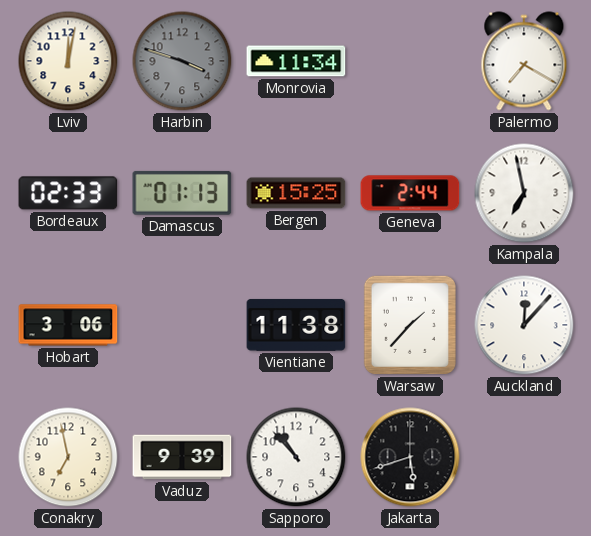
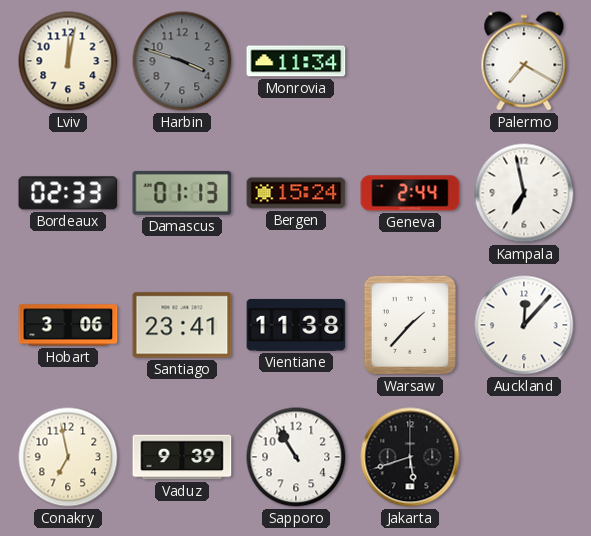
Bergen: 15:25 -> 15:24
Santiago: none -> 23:41
Sapporo: 10:53 -> 10:55
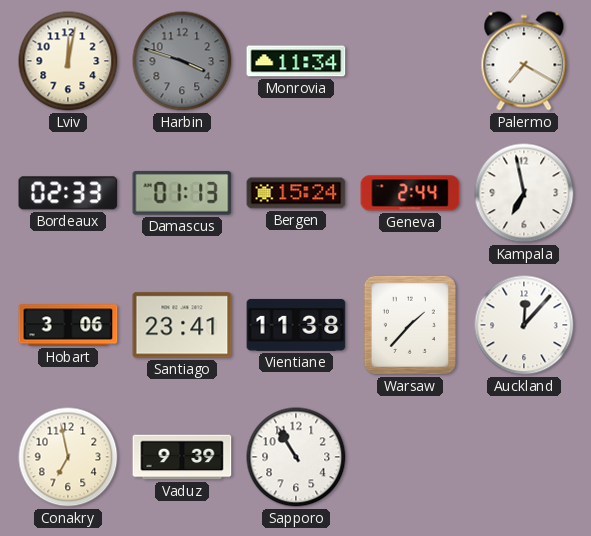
Jakarta: 5:42 -> none
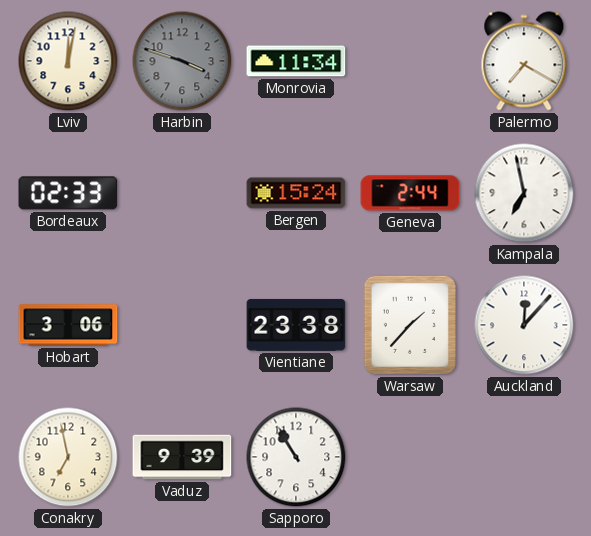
Damascus: 01:13 -> none
Santiago: 23:41 -> none
Vientiane: 11:38 -> 23:38
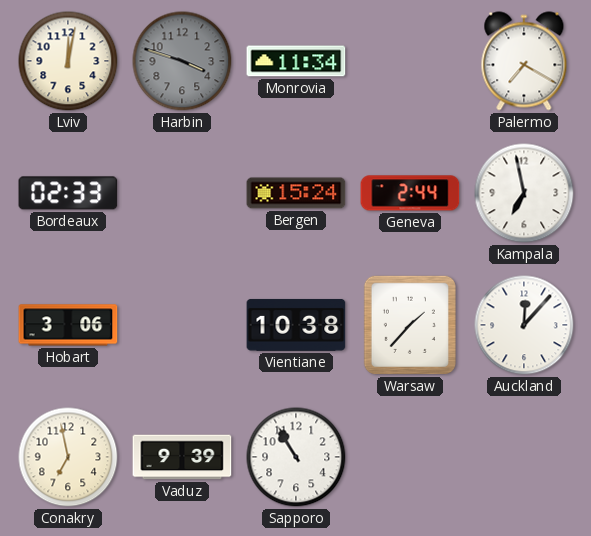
Vientiane: 23:38 -> 10:38
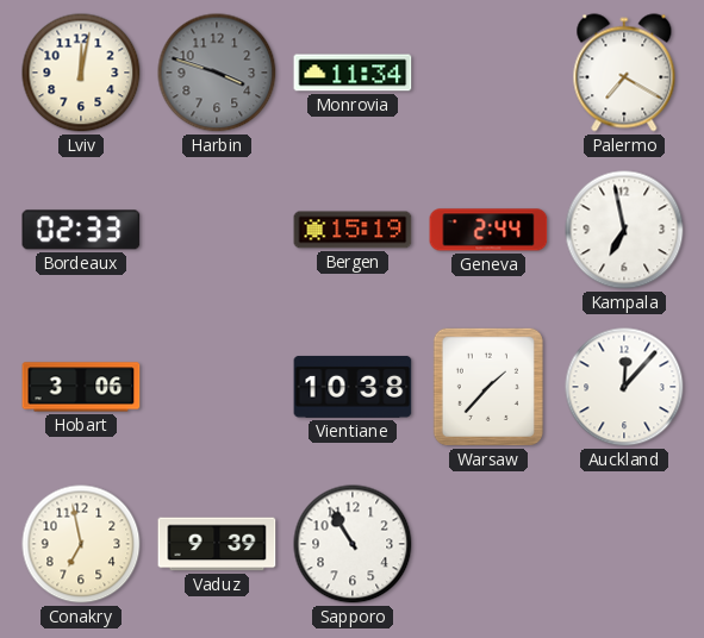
Bergen: 15:24 -> 15:19
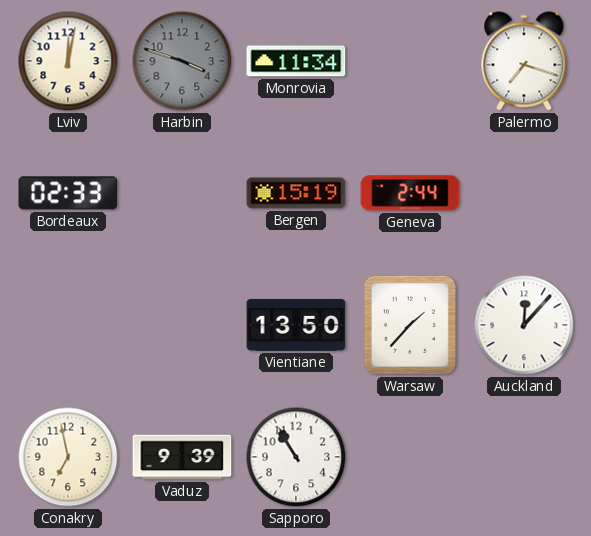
Palermo: 7:20 -> 7:18
Kampala: 6:58 -> none
Hobart: 3:06 -> none
Vientiane: 10:38 -> 13:50
